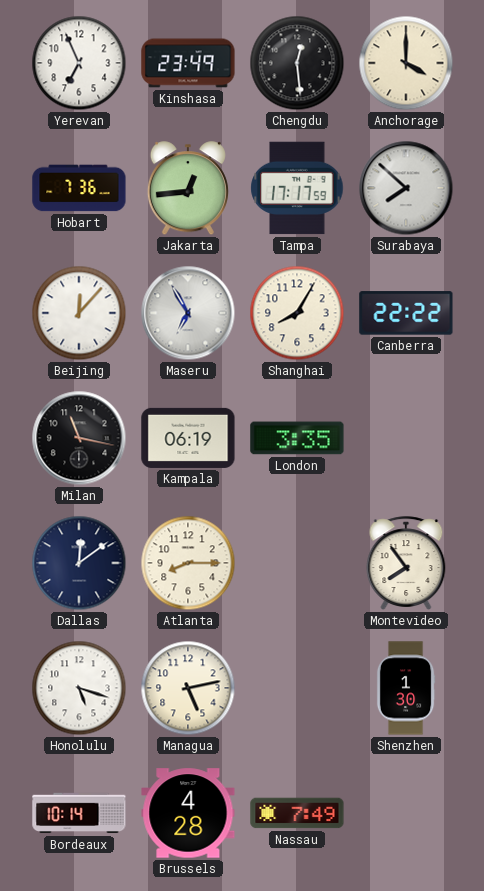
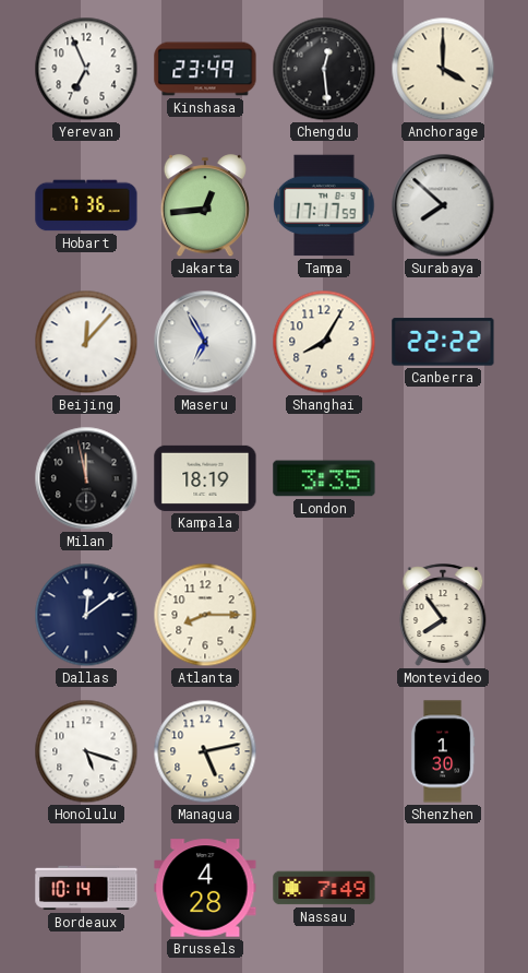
Milan: 11:17 -> 11:58
Kampala: 06:19 -> 18:19
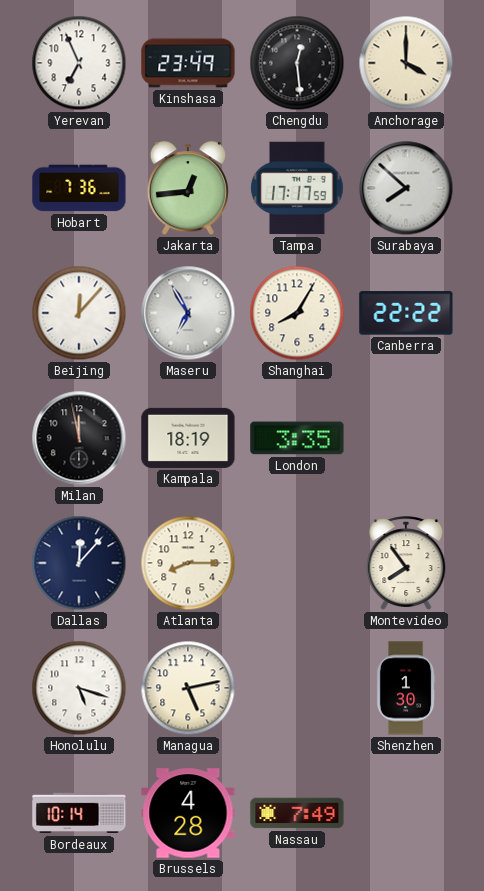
Dallas: 12:09 -> 12:07
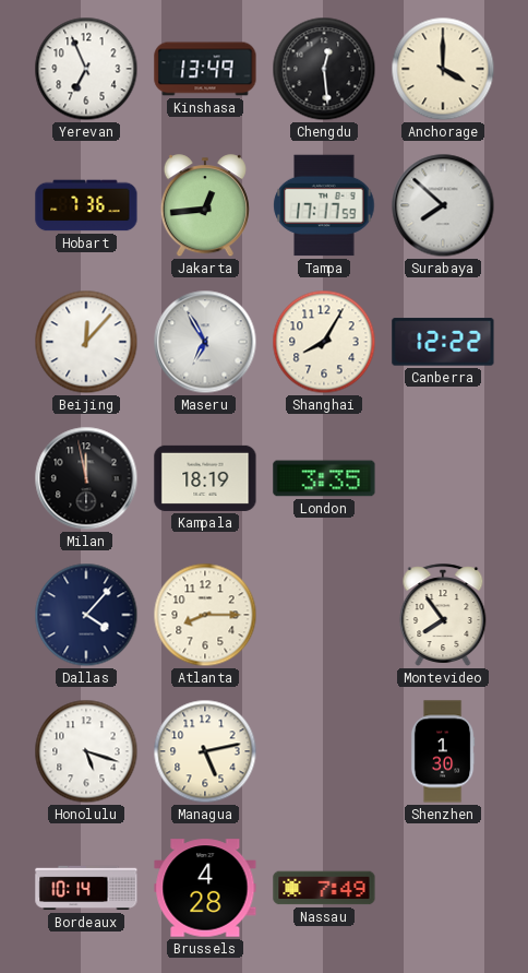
Kinshasa: 23:49 -> 13:49
Canberra: 22:22 -> 12:22
Dallas: 12:07 -> 4:07
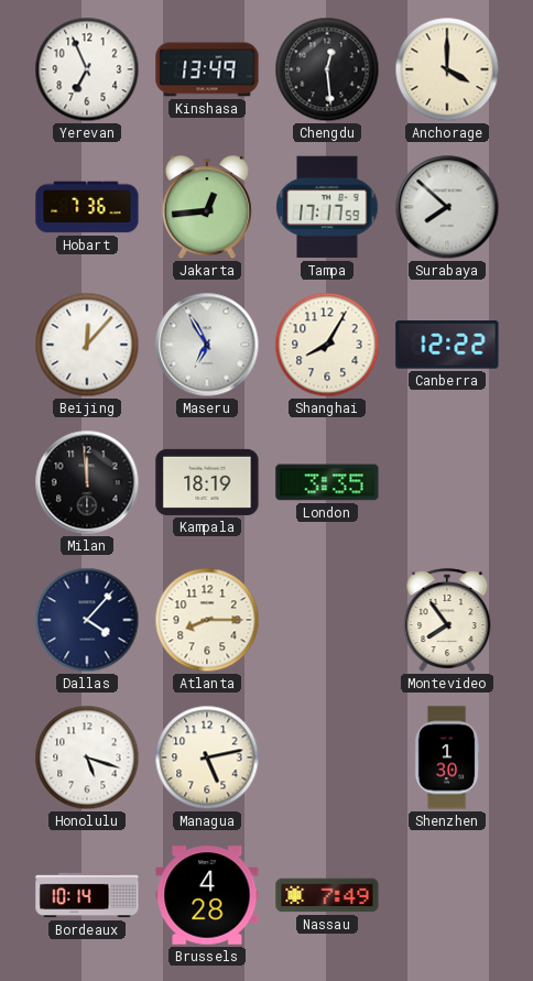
Milan: 11:58 -> 11:59
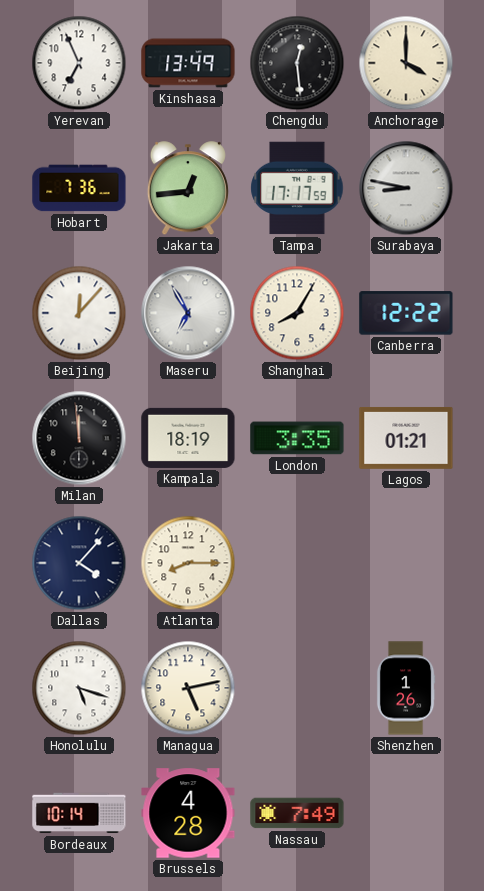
Surabaya: 7:52 -> 8:47
Lagos: none -> 01:21
Montevideo: 7:54 -> none
Shenzhen: 1:30 -> 1:26
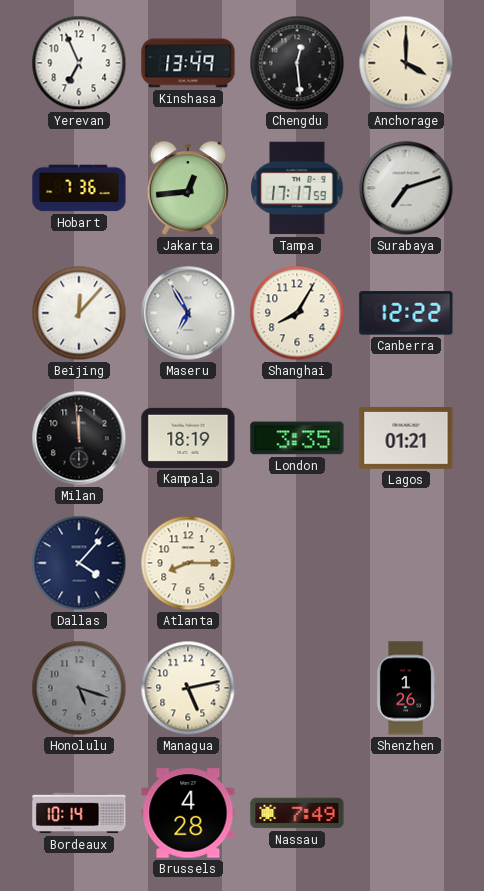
Surabaya: 8:47 -> 7:12
Honolulu dial: white -> grey
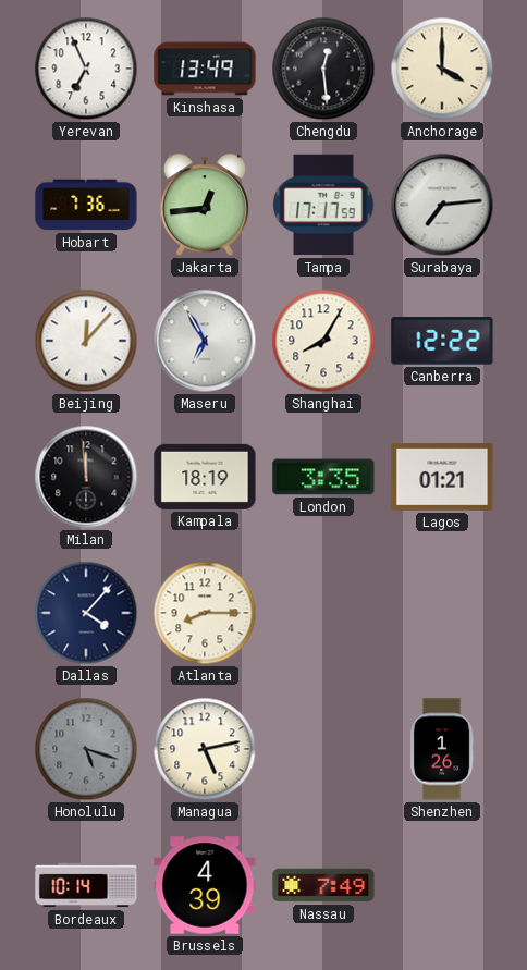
Surabaya: 7:12 -> 7:14
Brussels: 4:28 -> 4:39
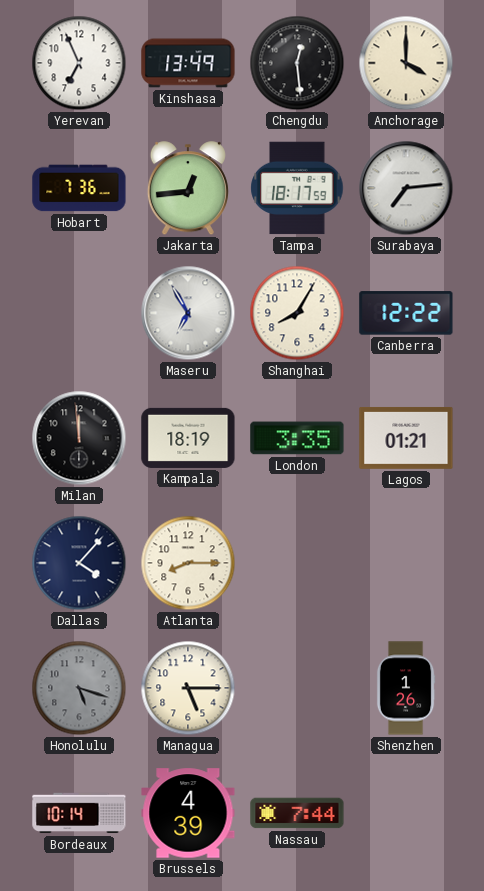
Tampa: 17:17 -> 18:17
Beijing: 12:07 -> none
Managua: 5:13 -> 5:15
Nassau: 7:49 -> 7:44
